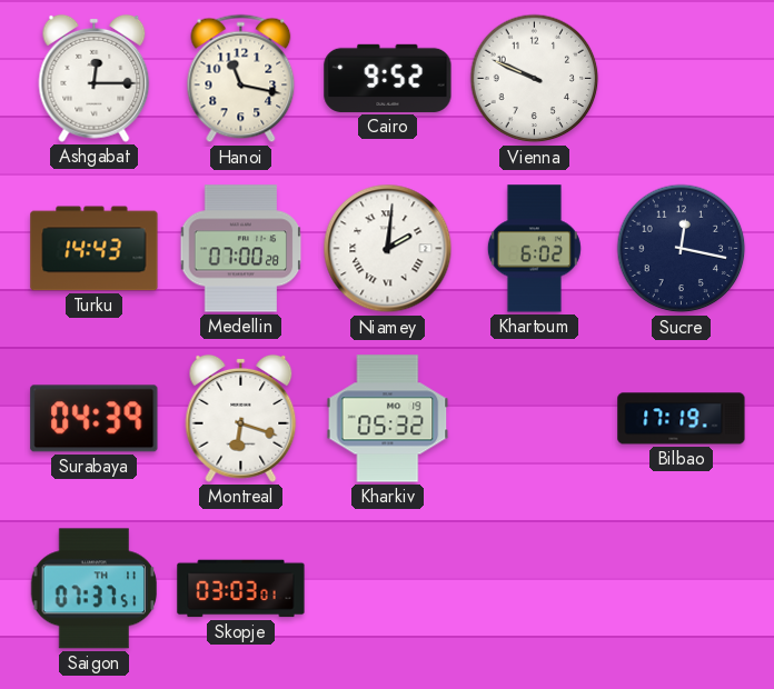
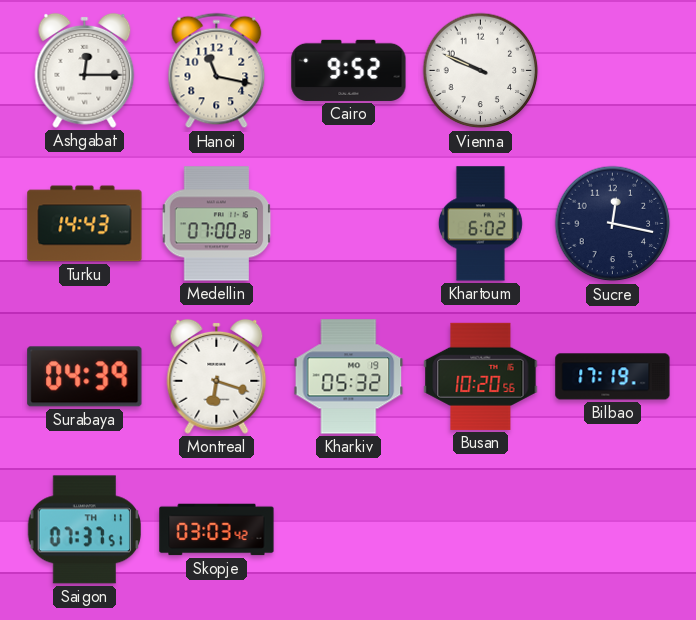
Niamey: 2:01 -> none
Busan: none -> 10:20
Skopje: 03:03:01 -> 03:03:42
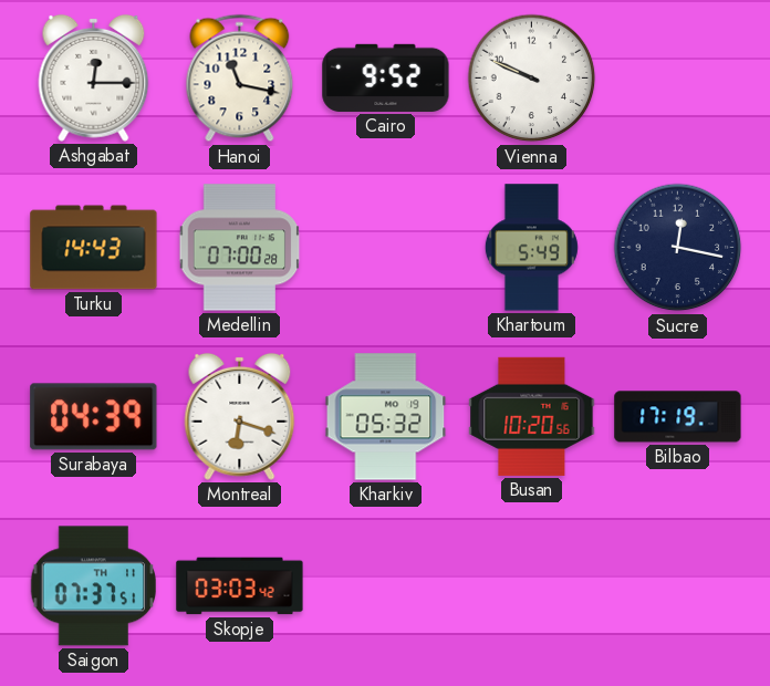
Khartoum: 6:02 -> 5:49
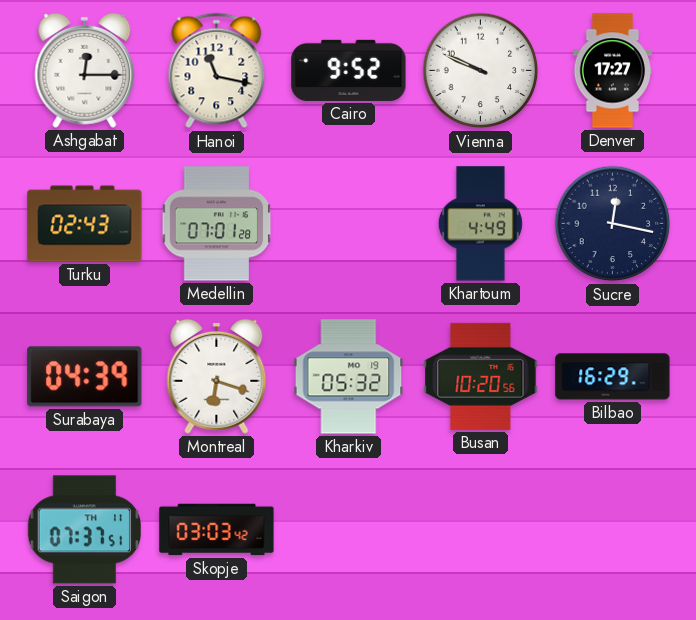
Denver: none -> 17:27
Turku: 14:43 -> 02:43
Medellin: 07:00 -> 07:01
Khartoum: 5:49 -> 4:49
Bilbao: 17:19 -> 16:29
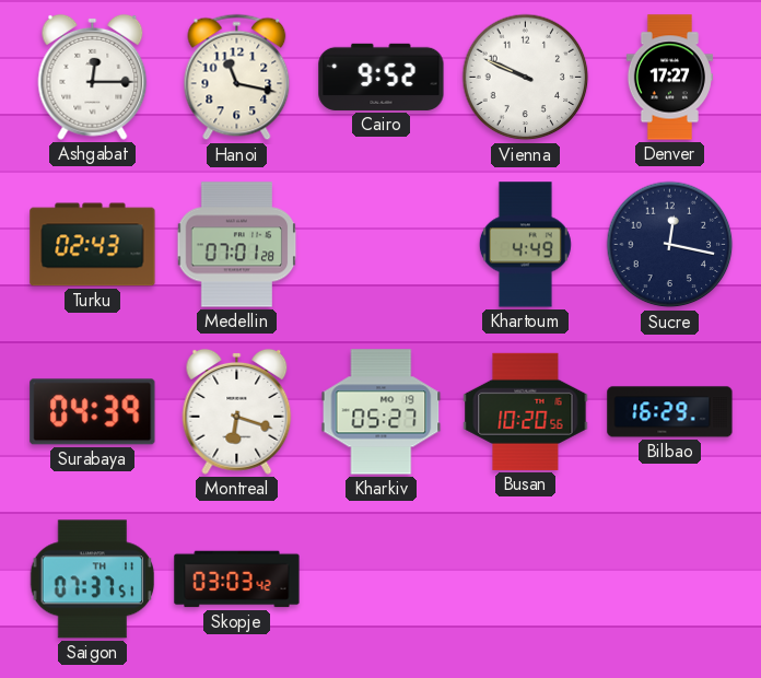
Kharkiv: 05:32 -> 05:27
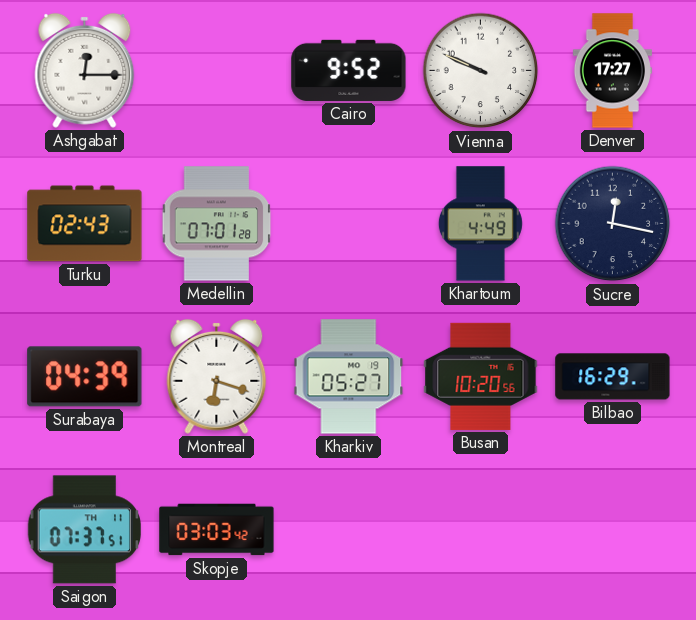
Hanoi: 11:17 -> none
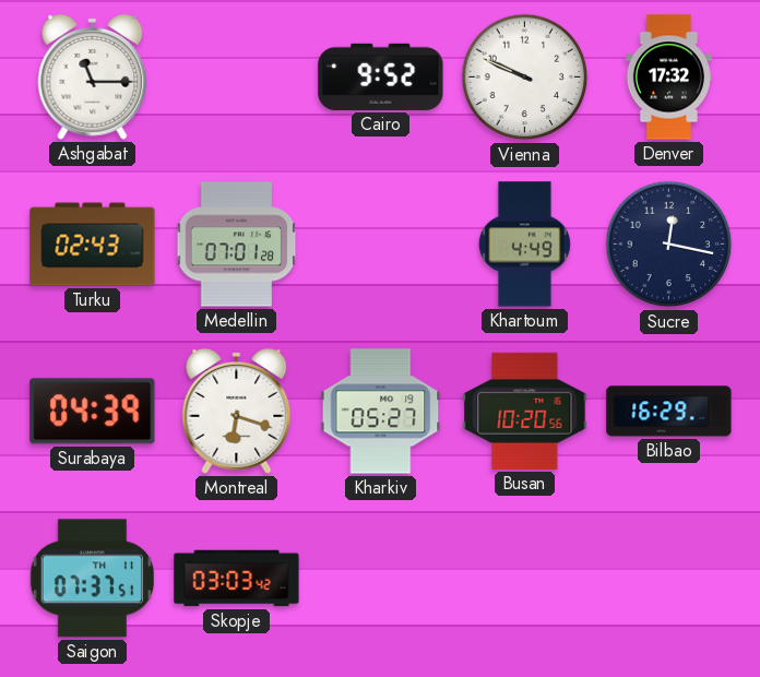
Ashgabat: 12:15 -> 11:15
Denver: 17:27 -> 17:32
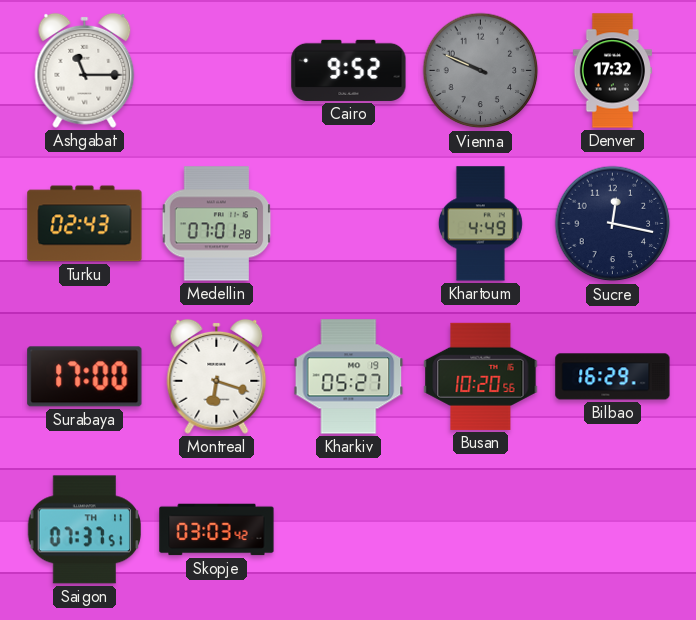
Vienna dial: white -> grey
Surabaya: 04:39 -> 17:00
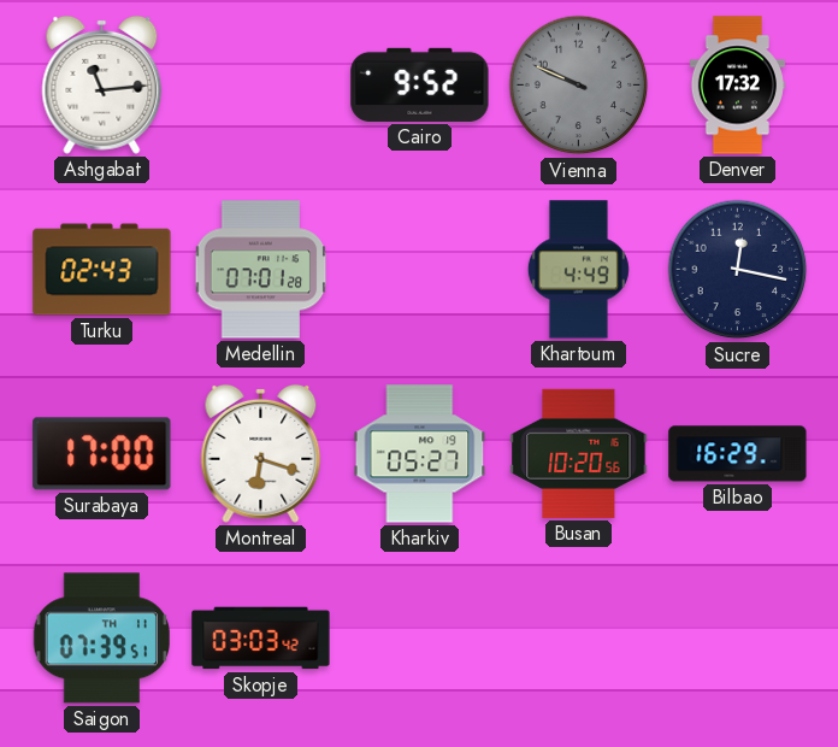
Ashgabat: 11:15 -> 11:14
Saigon: 07:37 -> 07:39
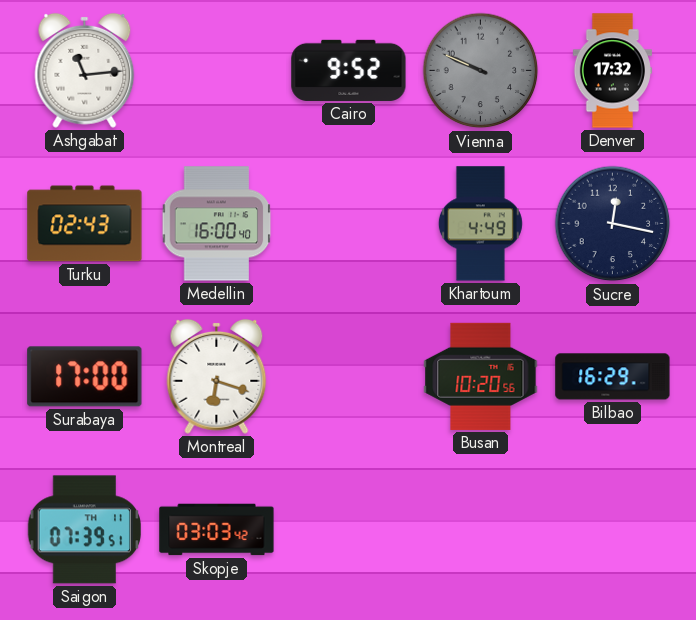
Medellin: 07:01 -> 16:00
Kharkiv: 05:27 -> none
